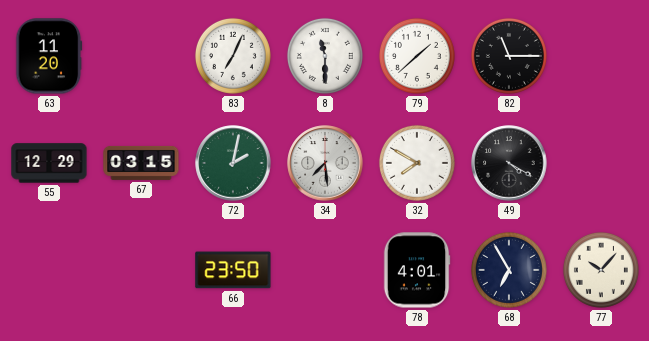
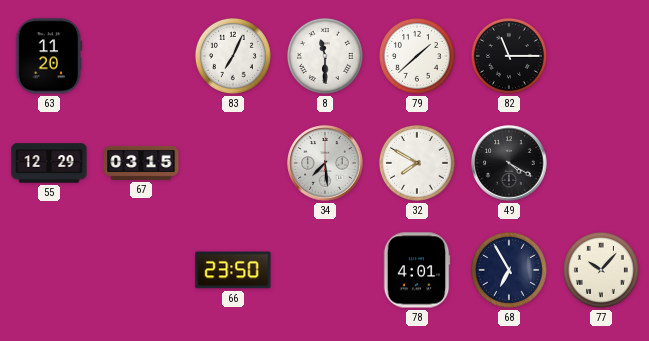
72: 2:02 -> none
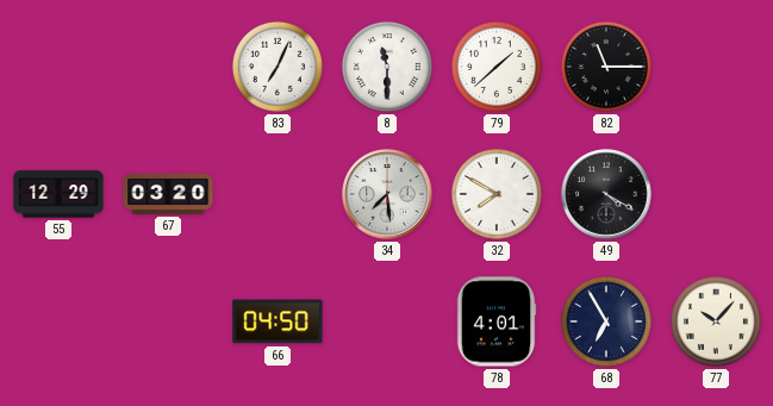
63: 11:20 -> none
67: 03:15 -> 03:20
66: 23:50 -> 04:50
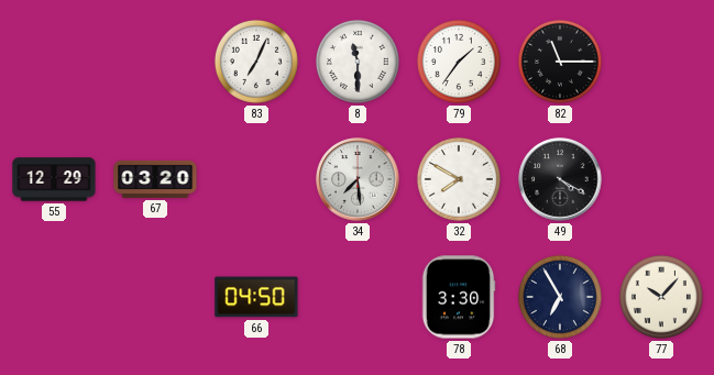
79: 1:38 -> 1:36
78: 4:01 -> 3:30
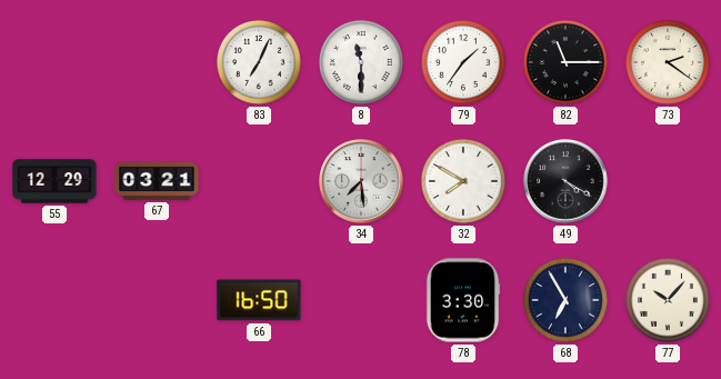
73: none -> 2:21
67: 03:20 -> 03:21
66: 04:50 -> 16:50
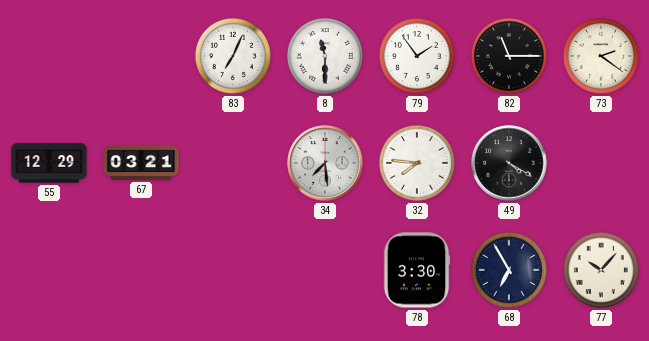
79: 1:36 -> 1:54
32: 7:50 -> 7:46
66: 16:50 -> none
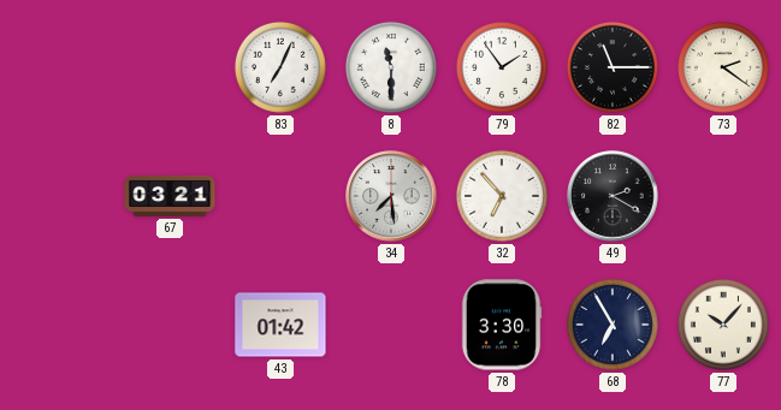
55: 12:29 -> none
32: 7:46 -> 6:53
49: 4:20 -> 2:20
43: none -> 01:42
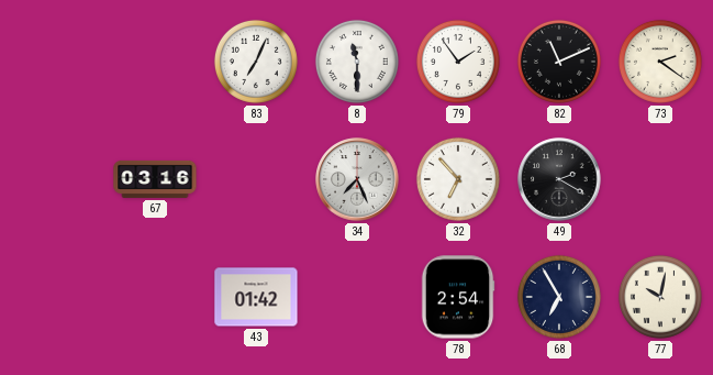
82: 11:15 -> 11:11
67: 03:21 -> 03:16
34: 7:29 -> 7:26
78: 3:30 -> 2:54
77: 10:07 -> 10:02
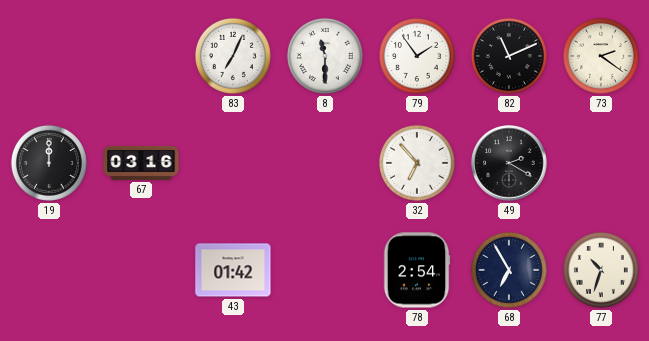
19: none -> 12:00
34: 7:26 -> none
77: 10:02 -> 10:33
